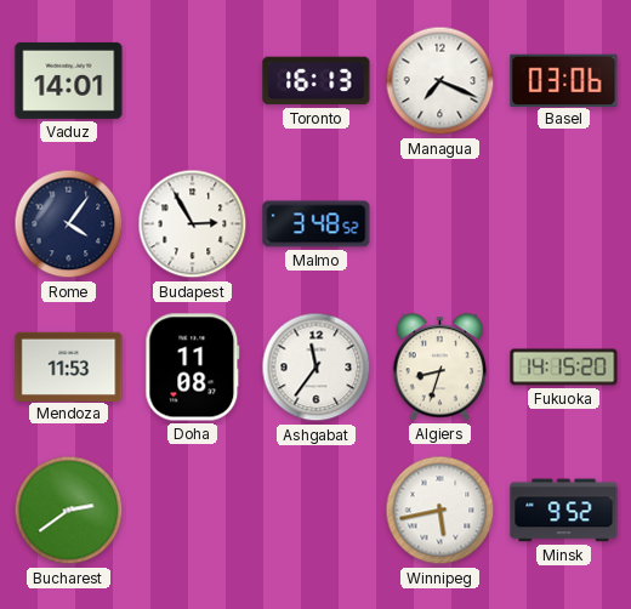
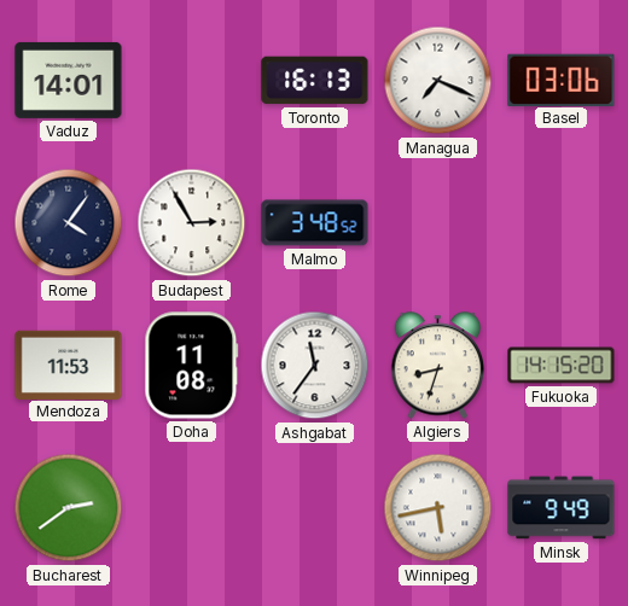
Minsk: 9:52 -> 9:49
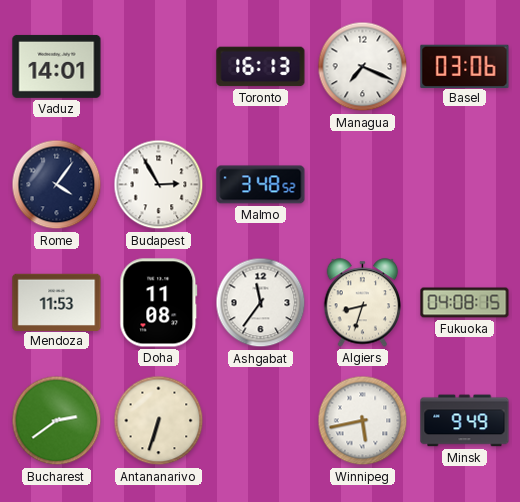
Fukuoka: 14:15 -> 04:08
Antananarivo: none -> 6:33
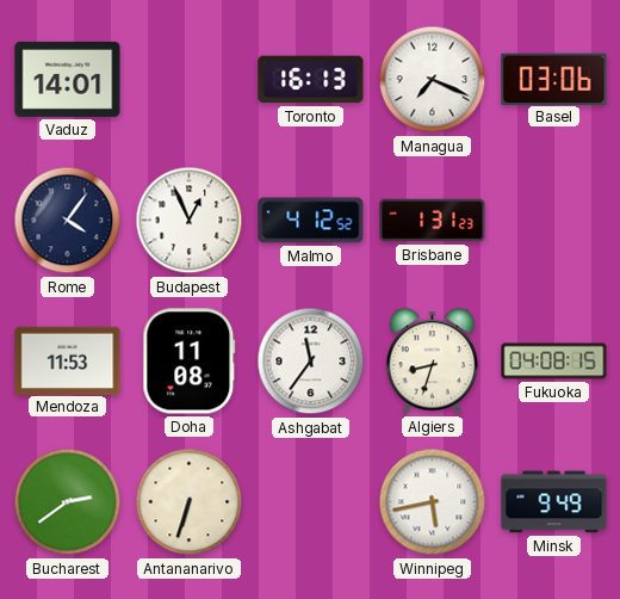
Budapest: 2:55 -> 12:56
Malmo: 3:48 -> 4:12
Brisbane: none -> 1:31
